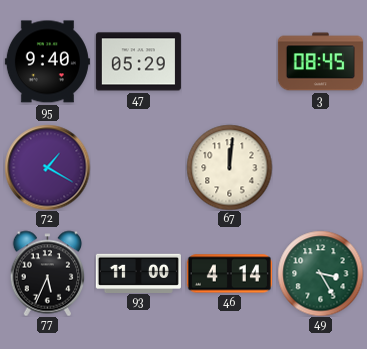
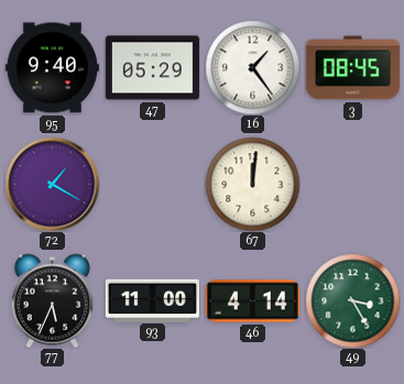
16: none -> 1:24
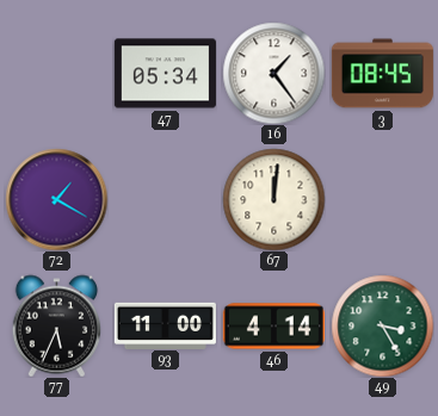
95: 9:40 -> none
47: 05:29 -> 05:34
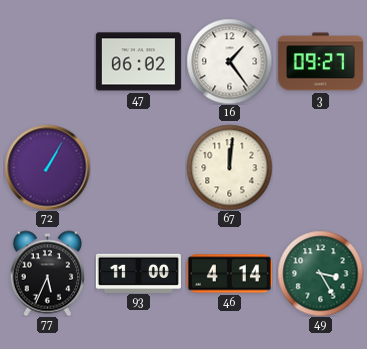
47: 05:34 -> 06:02
3: 08:45 -> 09:27
72: 1:20 -> 1:05
